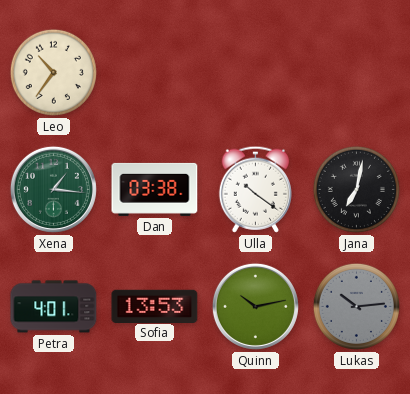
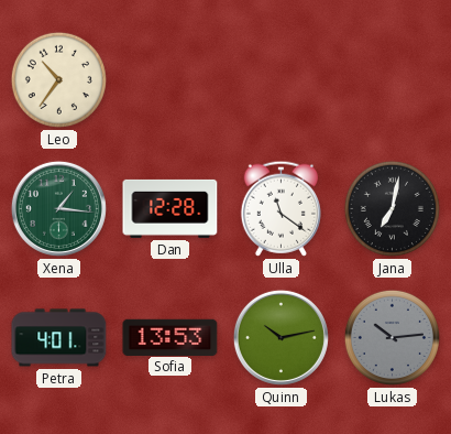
Dan: 03:38 -> 12:28
Ulla: 10:21 -> 11:21
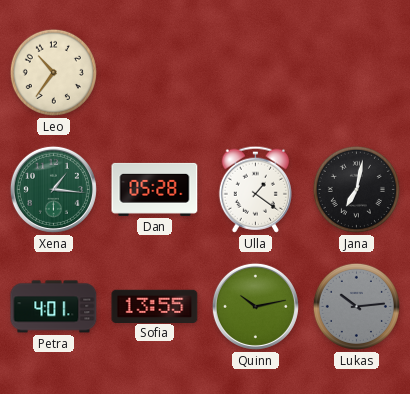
Dan: 12:28 -> 05:28
Ulla: 11:21 -> 1:21
Sofia: 13:53 -> 13:55
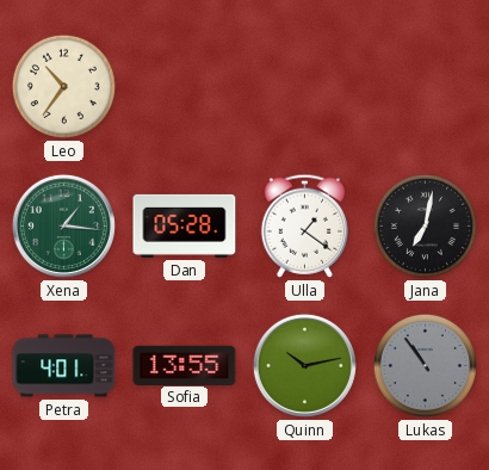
Lukas: 10:14 -> 10:54
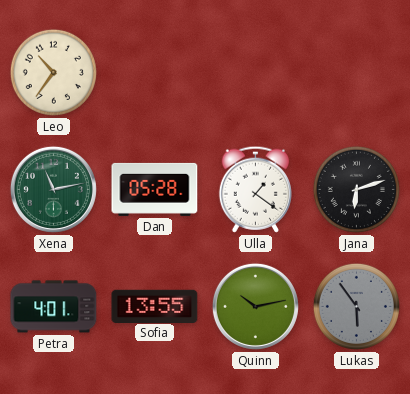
Xena: 1:16 -> 11:13
Jana: 7:02 -> 6:12
Lukas: 10:54 -> 5:54
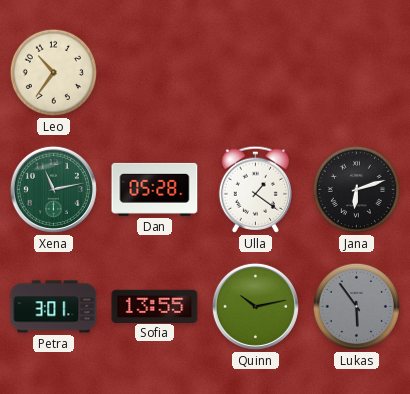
Petra: 4:01 -> 3:01
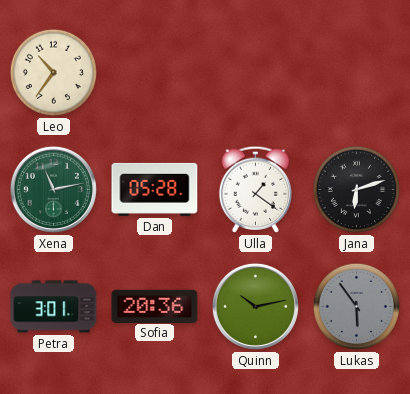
Sofia: 13:55 -> 20:36
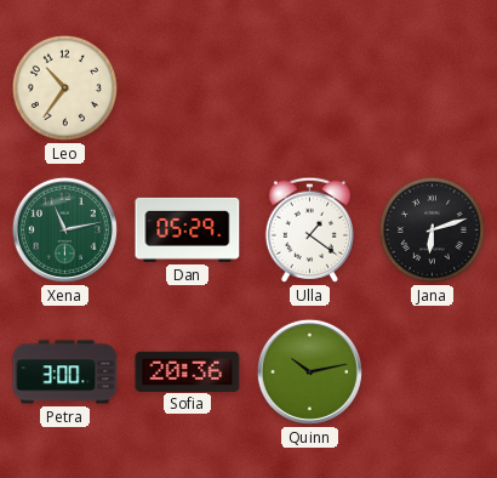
Dan: 05:28 -> 05:29
Petra: 3:01 -> 3:00
Lukas: 5:54 -> none
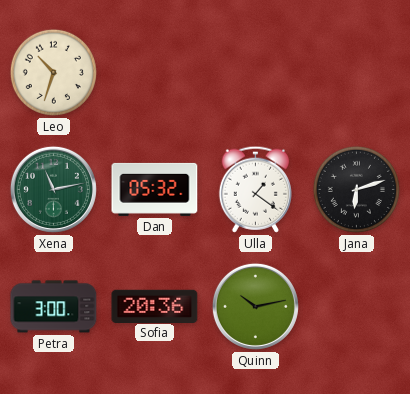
Leo: 10:36 -> 10:33
Dan: 05:29 -> 05:32
